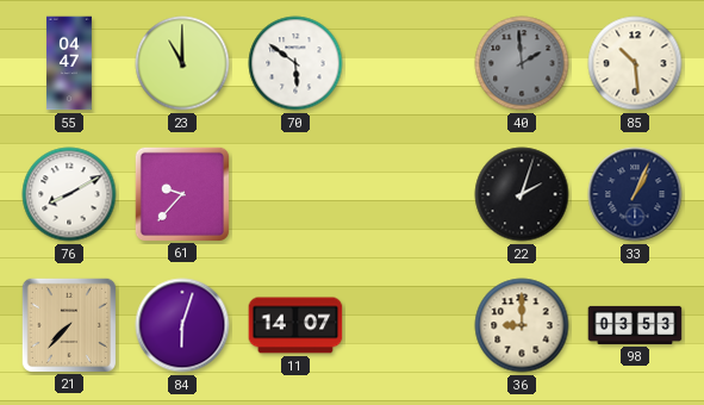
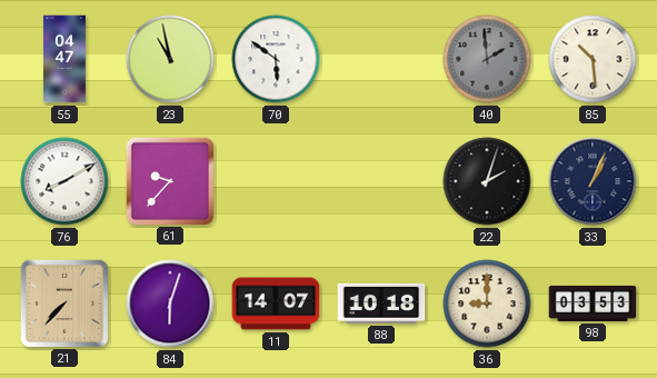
23: 11:00 -> 10:58
88: none -> 10:18
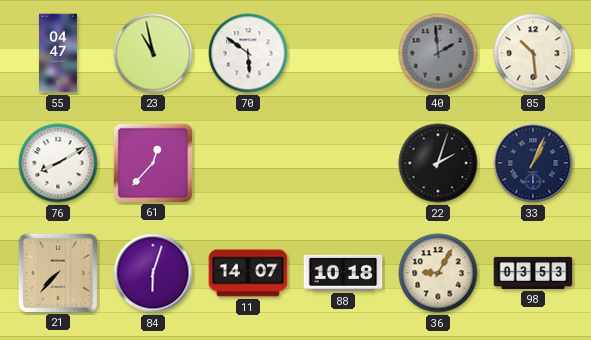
61: 9:37 -> 12:37
36: 9:00 -> 9:05
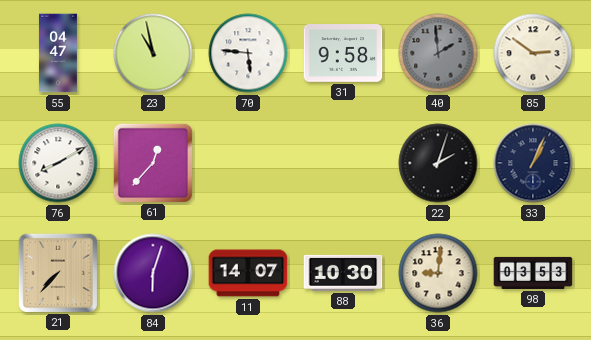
70: 5:51 -> 5:46
31: none -> 9:58
85: 10:29 -> 2:51
88: 10:18 -> 10:30
36: 9:05 -> 9:01
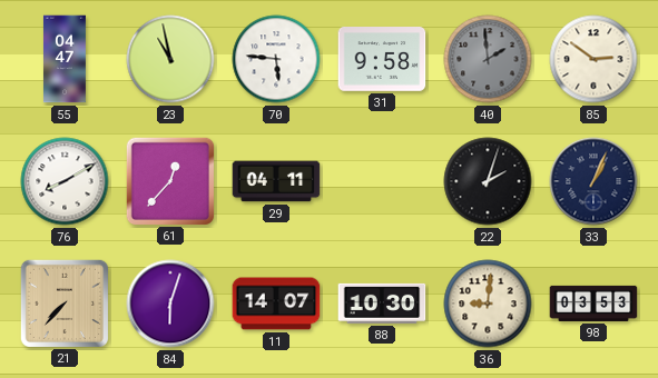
29: none -> 04:11
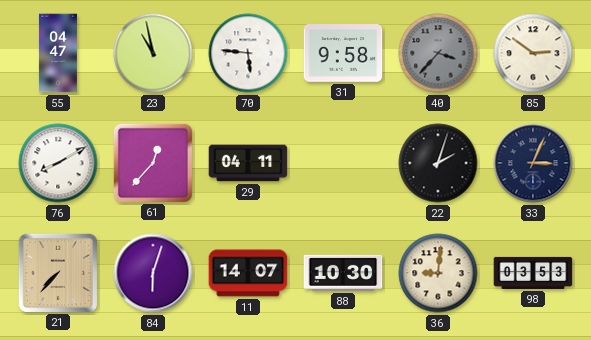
40: 1:59 -> 3:37
33: 1:04 -> 3:04
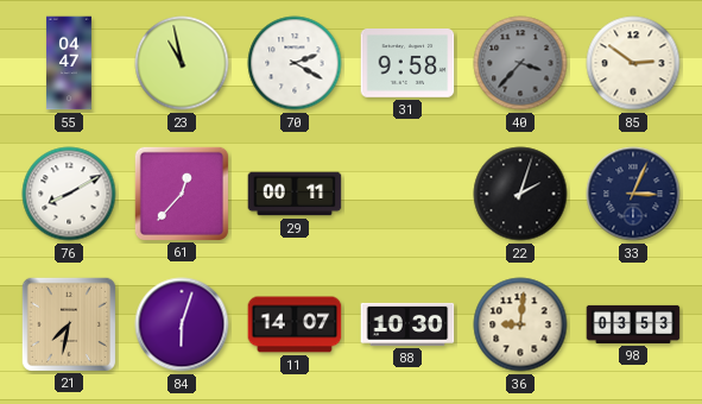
70: 5:46 -> 2:20
29: 04:11 -> 00:11
21: 7:37 -> 7:32
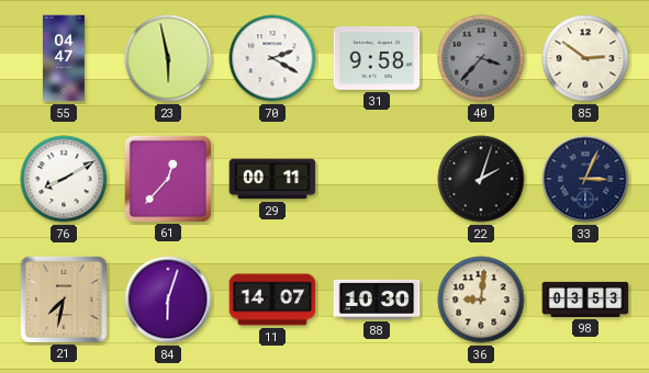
23: 10:58 -> 5:58
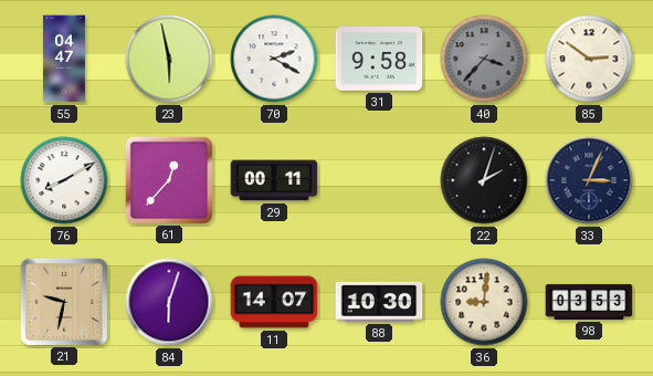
21: 7:32 -> 9:32
